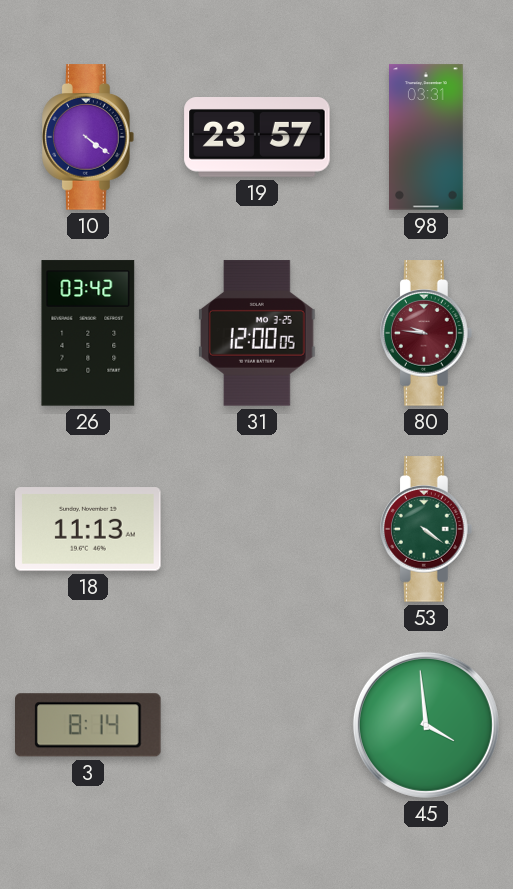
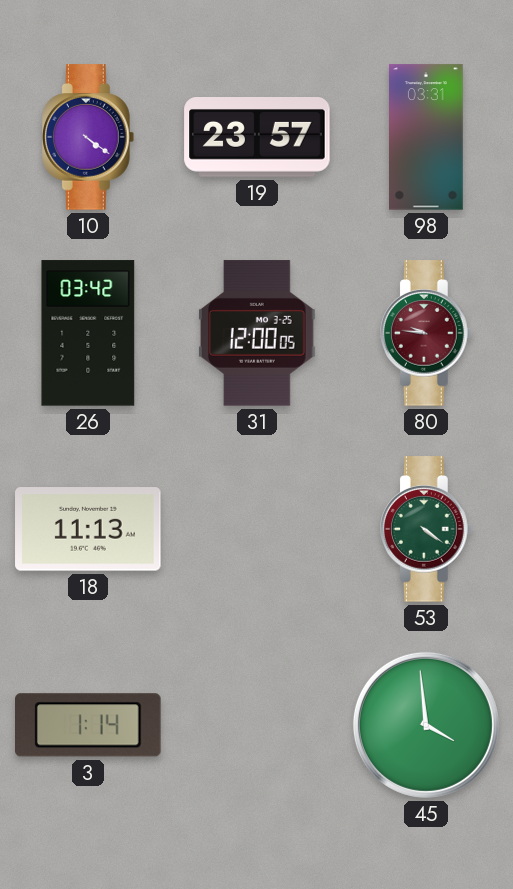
3: 8:14 -> 1:14
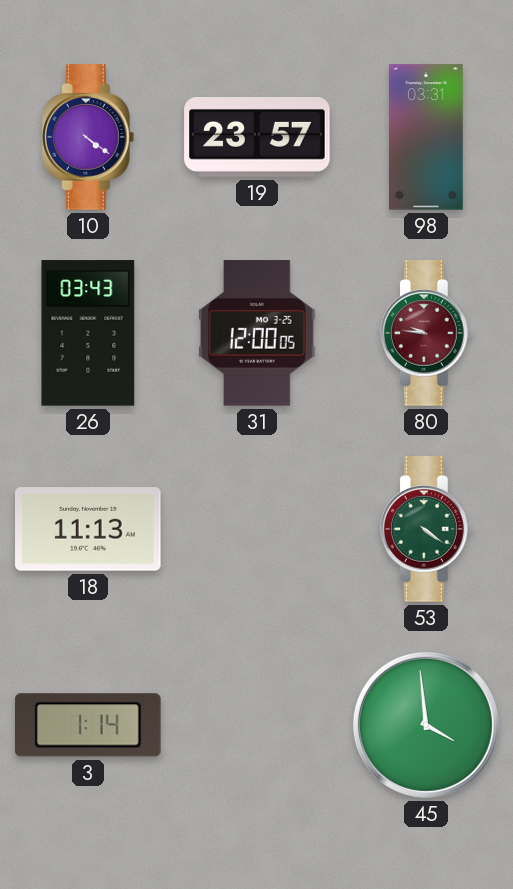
26: 03:42 -> 03:43
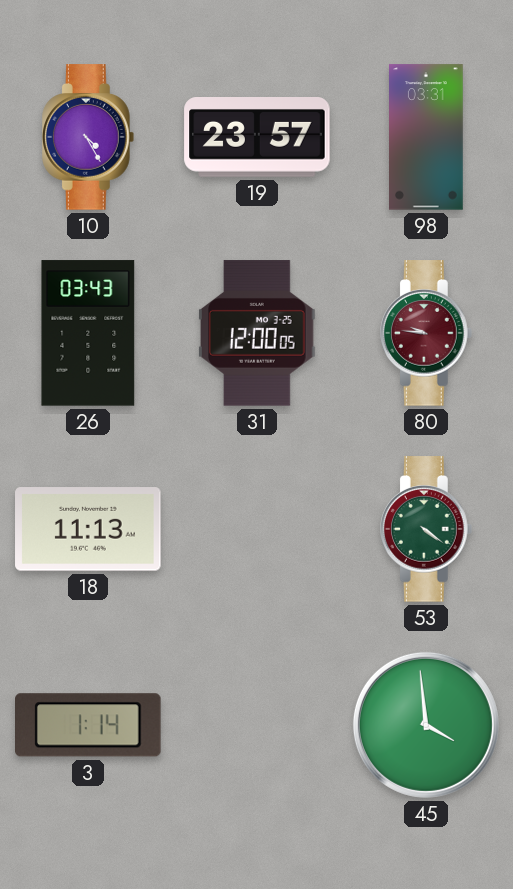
10: 4:21 -> 4:25
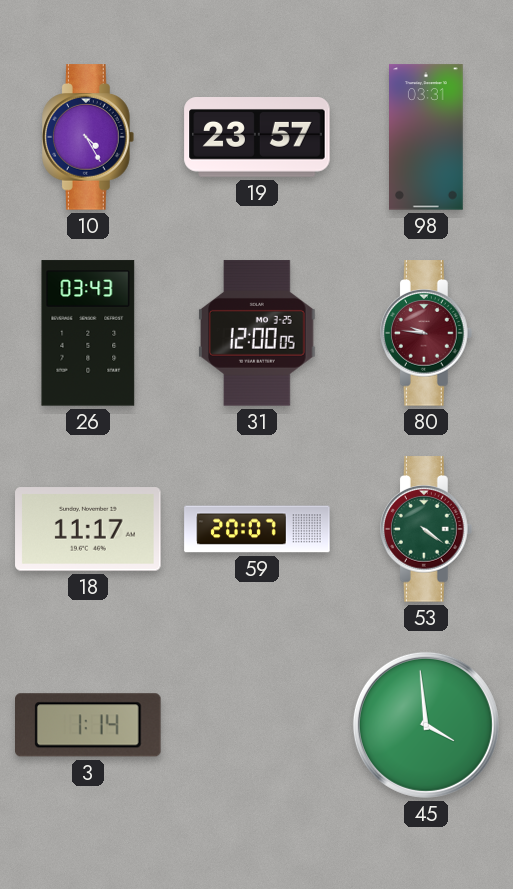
18: 11:13 -> 11:17
59: none -> 20:07
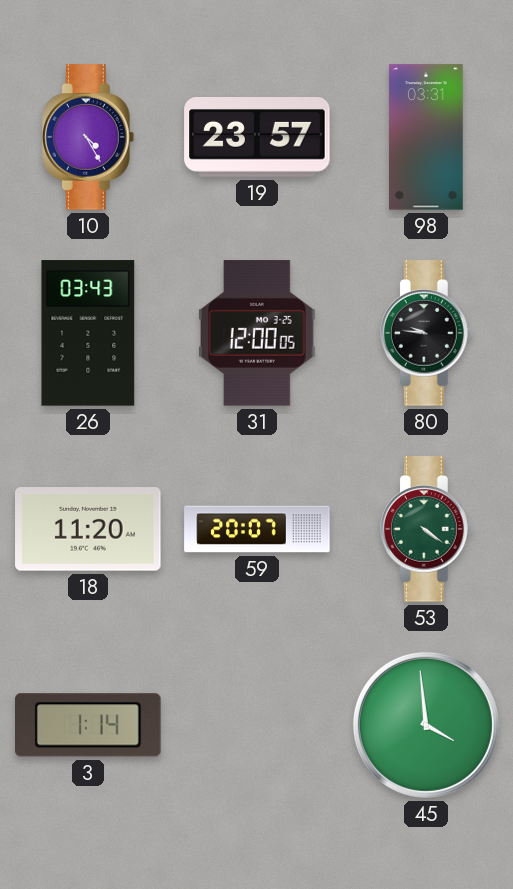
80 dial: burgundy -> black
18: 11:17 -> 11:20
